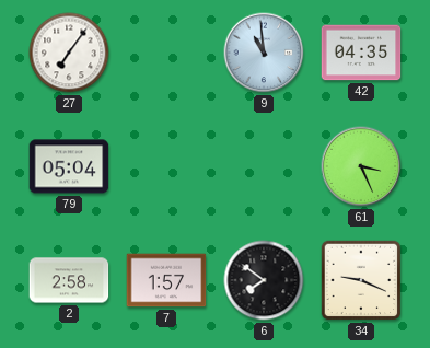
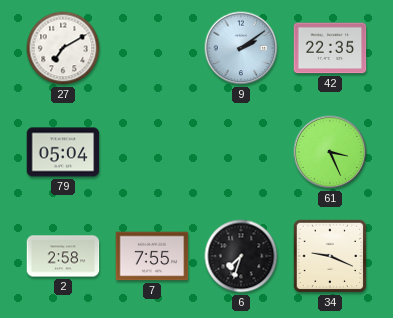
27: 7:06 -> 7:10
9: 10:59 -> 2:09
42: 04:35 -> 22:35
7: 1:57 -> 7:55
6: 7:51 -> 7:33
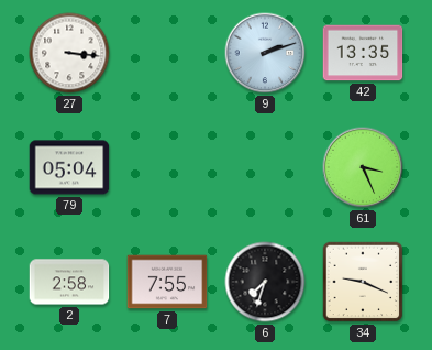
27: 7:10 -> 3:16
9: 2:09 -> 2:12
42: 22:35 -> 13:35
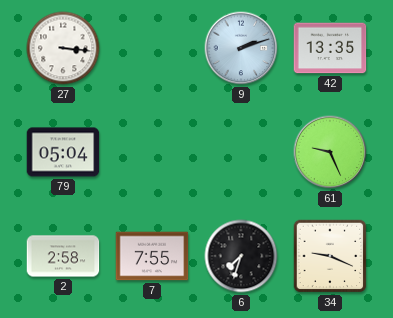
61: 3:26 -> 9:26
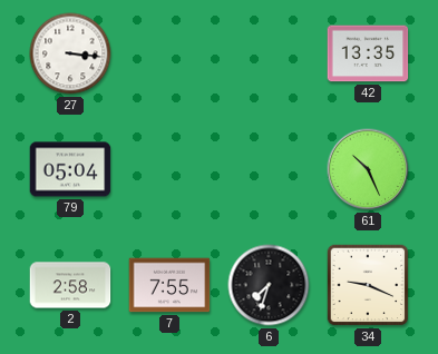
9: 2:12 -> none
61: 9:26 -> 10:26
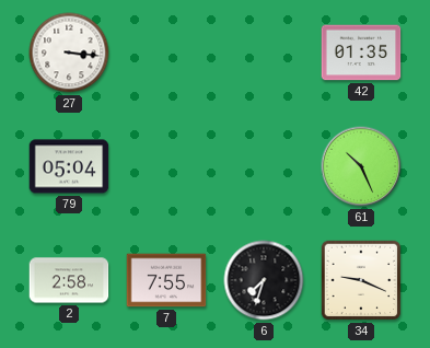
42: 13:35 -> 01:35
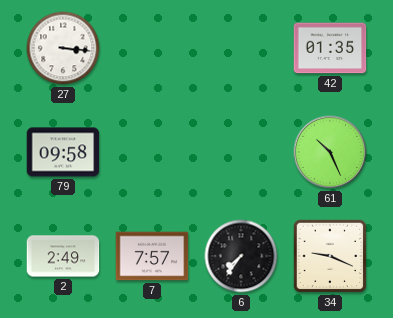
79: 05:04 -> 09:58
2: 2:58 -> 2:49
7: 7:55 -> 7:57
6: 7:33 -> 7:36
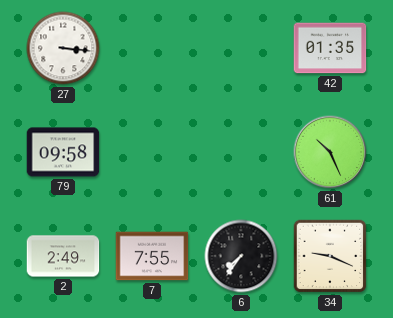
7: 7:57 -> 7:55
